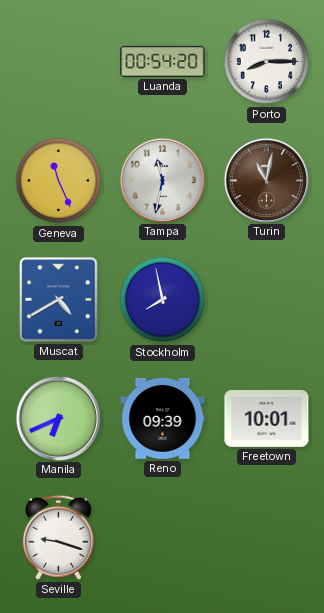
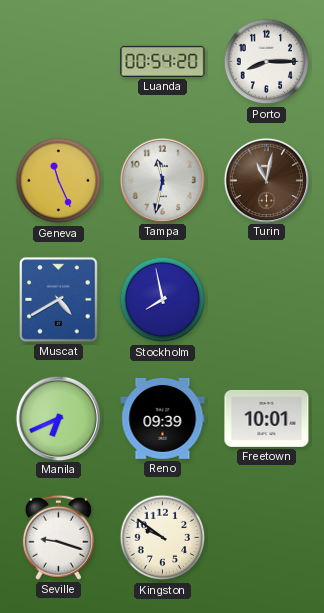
Kingston: none -> 9:51
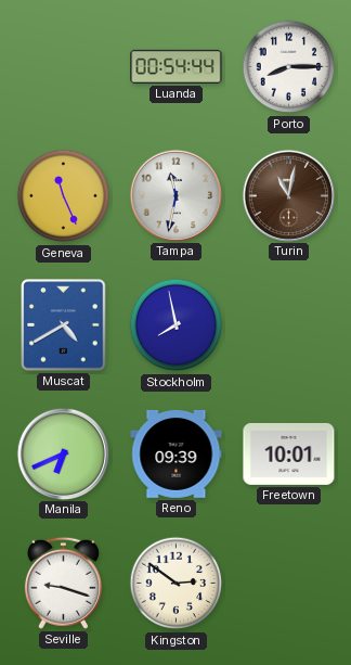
Luanda: 00:54:20 -> 00:54:44
Kingston: 9:51 -> 2:51
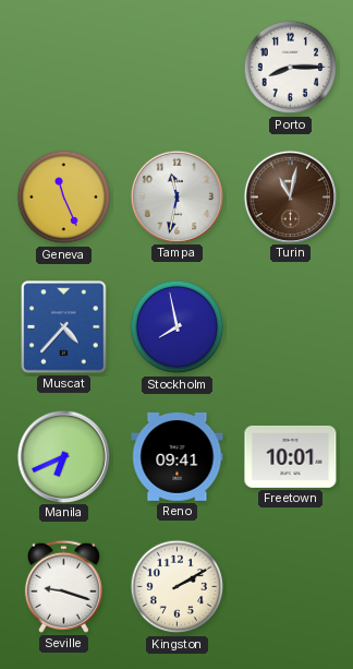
Luanda: 00:54 -> none
Muscat: 4:40 -> 4:37
Reno: 09:39 -> 09:41
Kingston: 2:51 -> 2:10
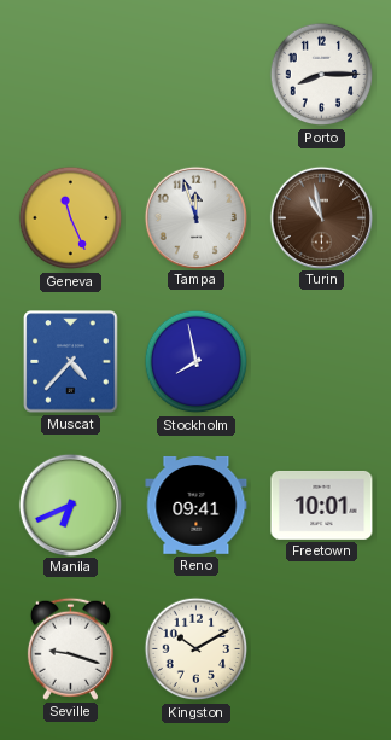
Tampa: 11:32 -> 11:57
Turin: 11:02 -> 10:58
Kingston: 2:10 -> 10:10
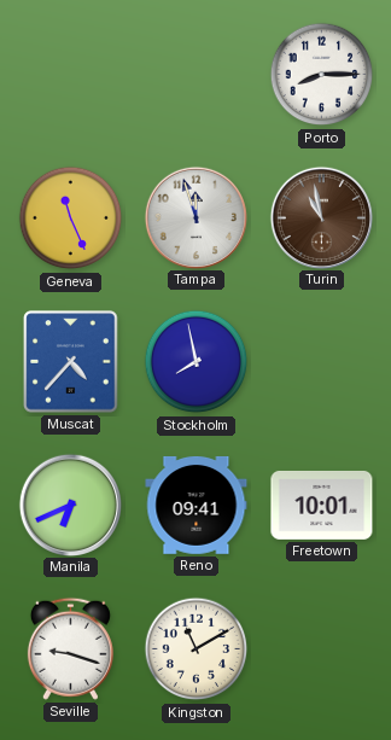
Kingston: 10:10 -> 11:10
